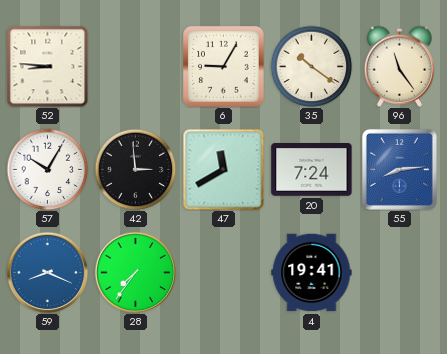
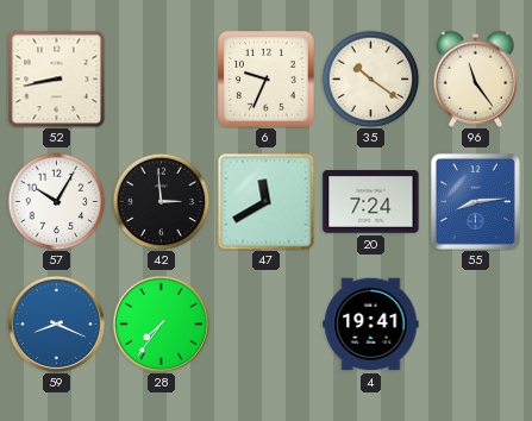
52: 8:46 -> 8:43
6: 9:05 -> 9:34
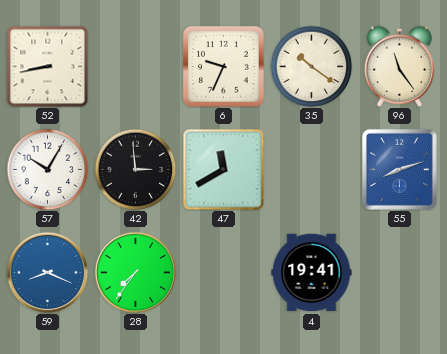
20: 7:24 -> none
55: 8:14 -> 8:12
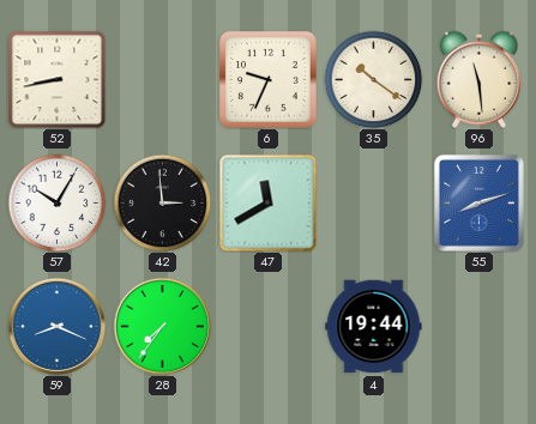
96: 11:24 -> 11:29
4: 19:41 -> 19:44
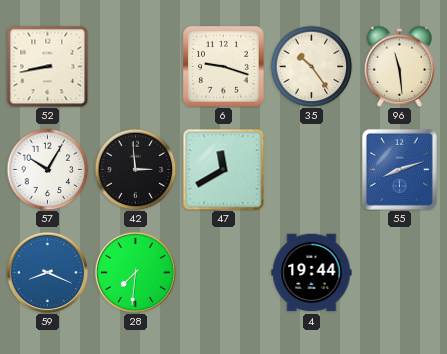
6: 9:34 -> 9:18
35: 10:21 -> 10:24
28: 7:36 -> 7:31
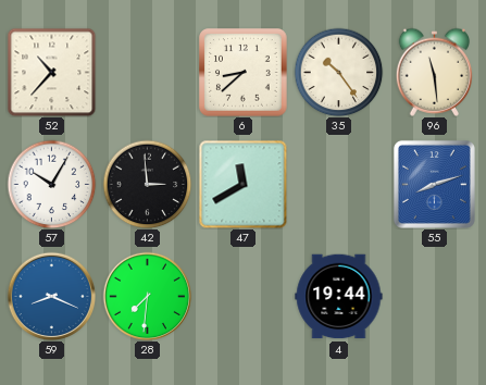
52: 8:43 -> 10:37
6: 9:18 -> 8:38
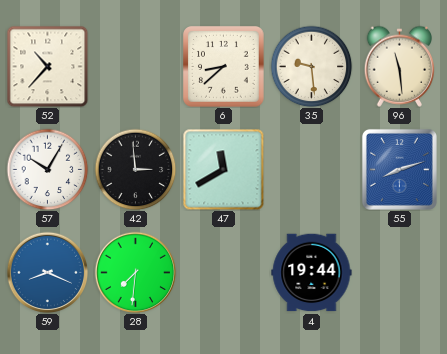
35: 10:24 -> 9:29
